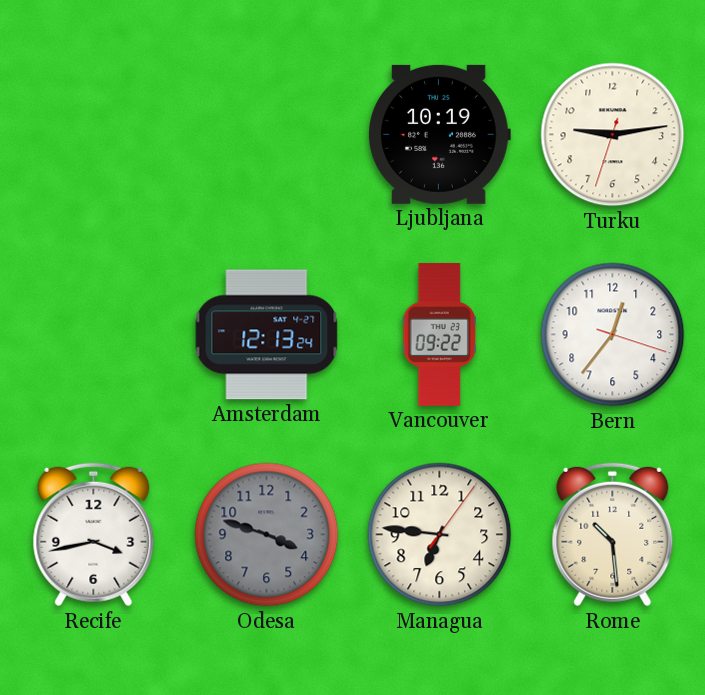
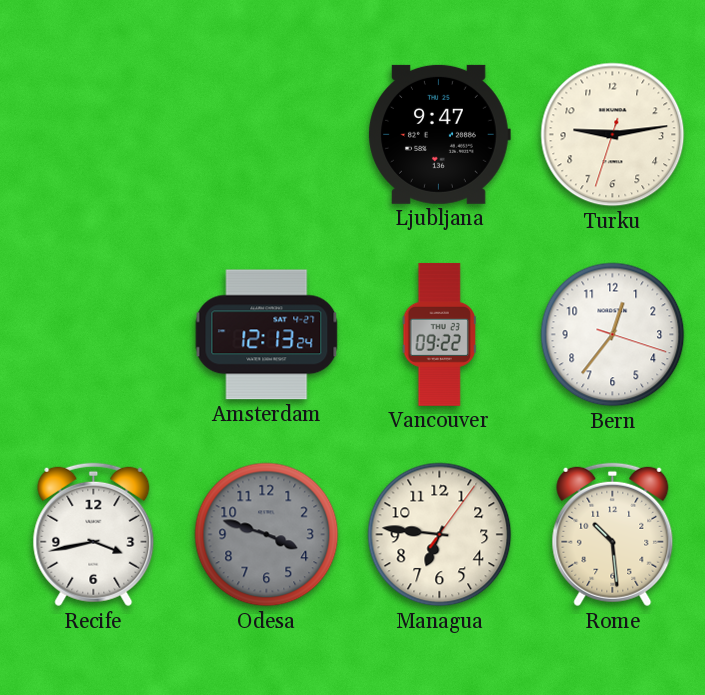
Ljubljana: 10:19 -> 9:47
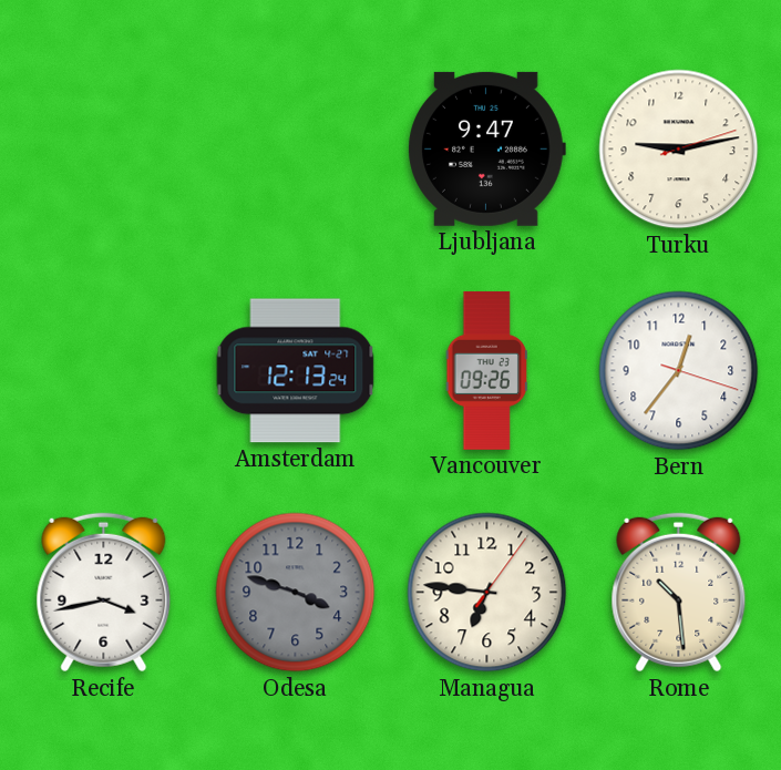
Turku: 9:13:33 -> 9:13:12
Vancouver: 09:22 -> 09:26
